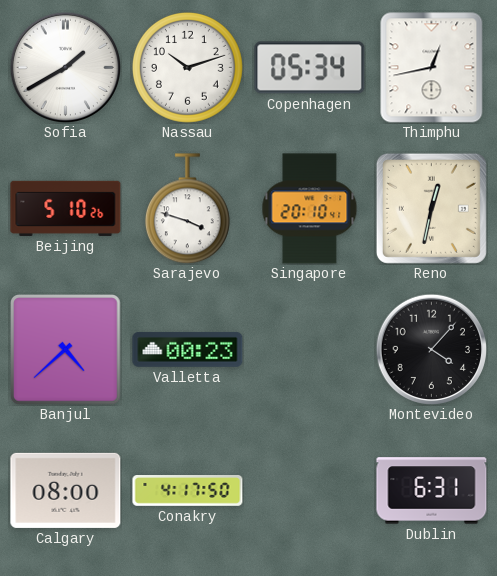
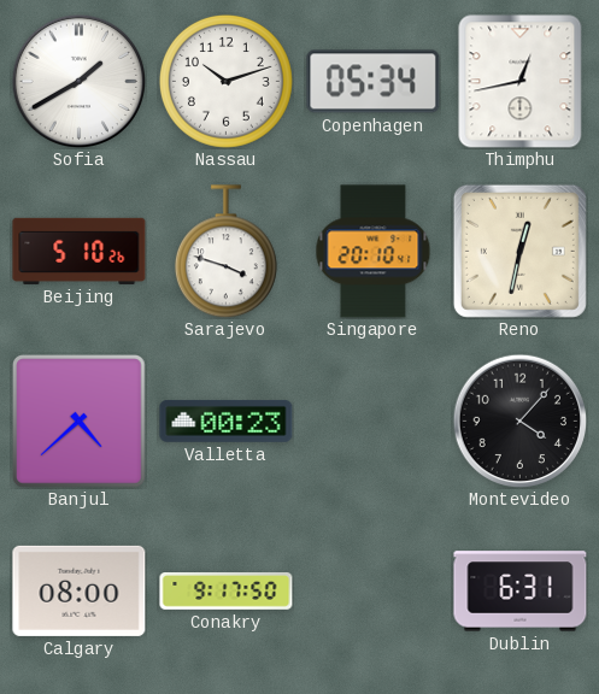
Conakry: 4:17 -> 9:17
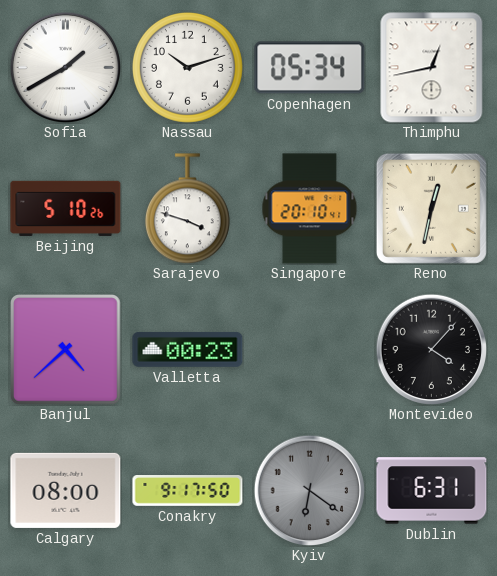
Kyiv: none -> 6:21
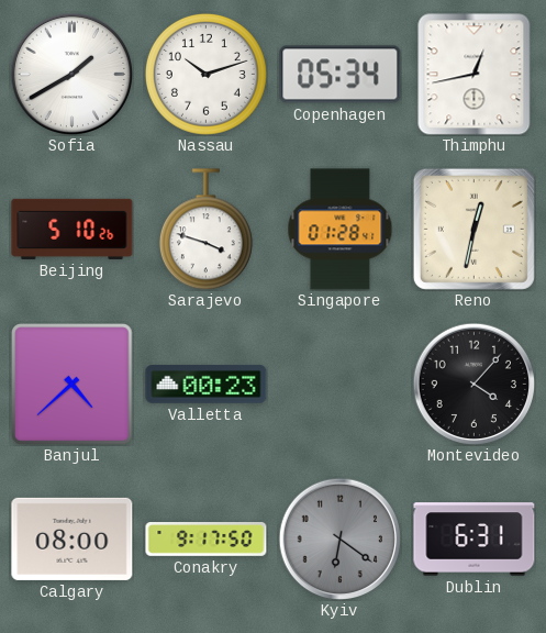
Singapore: 20:10 -> 01:28
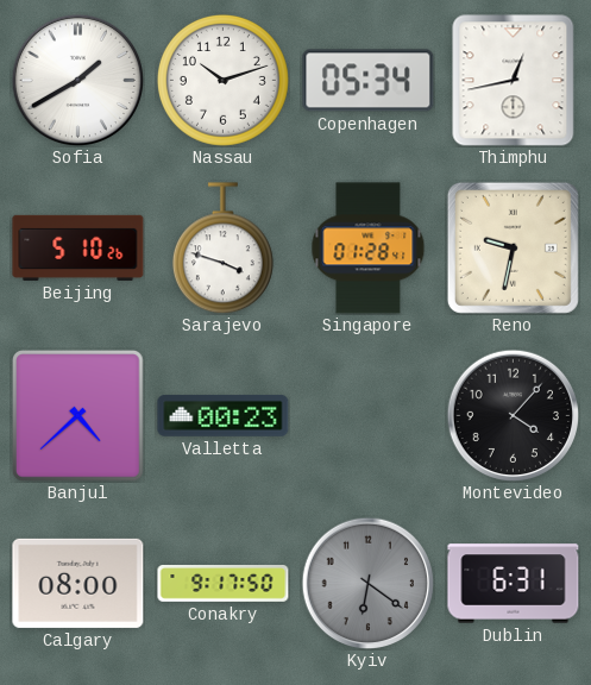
Reno: 12:32 -> 9:32
